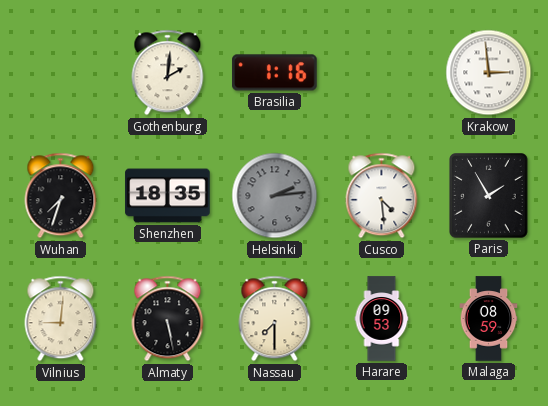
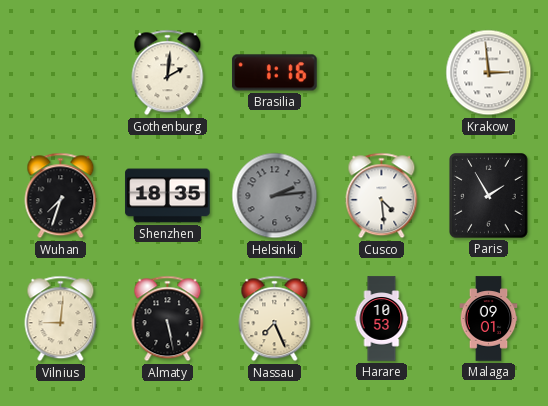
Nassau: 7:30 -> 7:26
Harare: 09:53 -> 10:53
Malaga: 08:59 -> 09:01
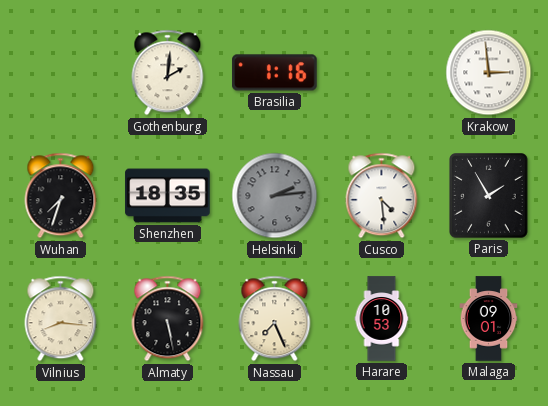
Vilnius: 9:01 -> 8:16
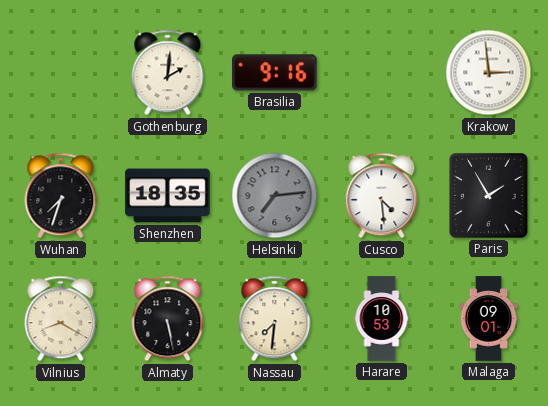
Brasilia: 1:16 -> 9:16
Helsinki: 2:14 -> 7:14
Vilnius: 8:16 -> 8:20
Nassau: 7:26 -> 7:31
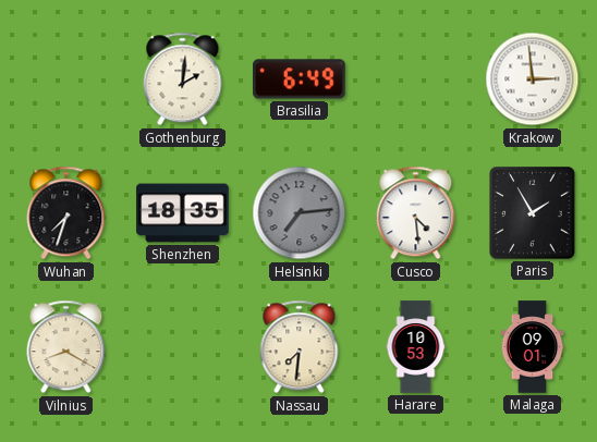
Brasilia: 9:16 -> 6:49
Almaty: 5:28 -> none
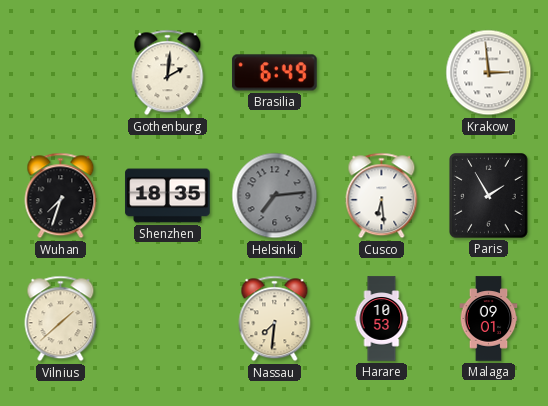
Cusco: 4:29 -> 6:29
Vilnius: 8:20 -> 1:38
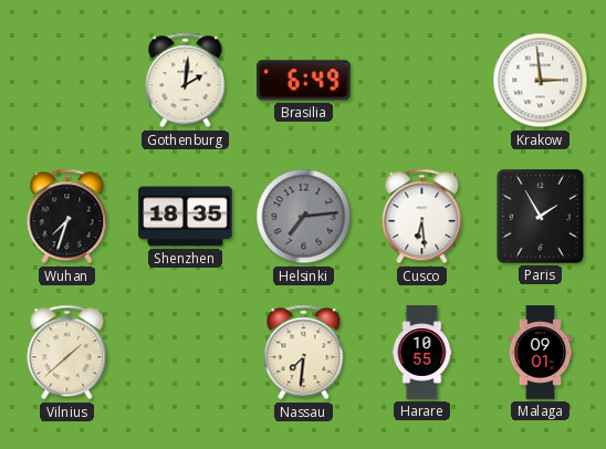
Harare: 10:53 -> 10:55
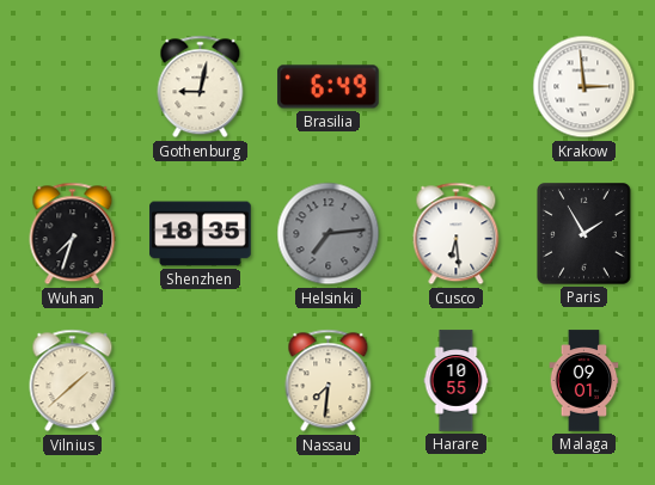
Gothenburg: 2:01 -> 9:02
